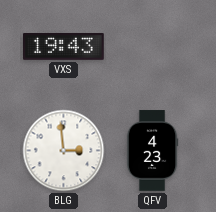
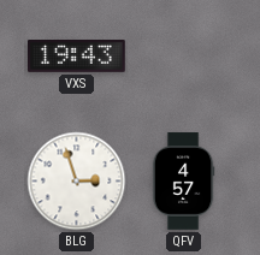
BLG: 2:59 -> 2:57
QFV: 4:23 -> 4:57
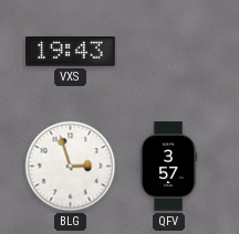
QFV: 4:57 -> 3:57
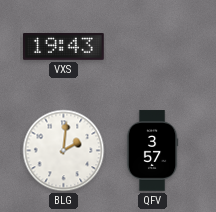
BLG: 2:57 -> 2:01
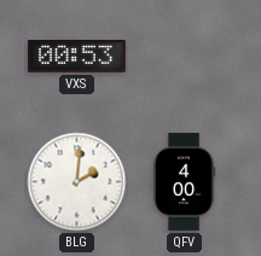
VXS: 19:43 -> 00:53
QFV: 3:57 -> 4:00
